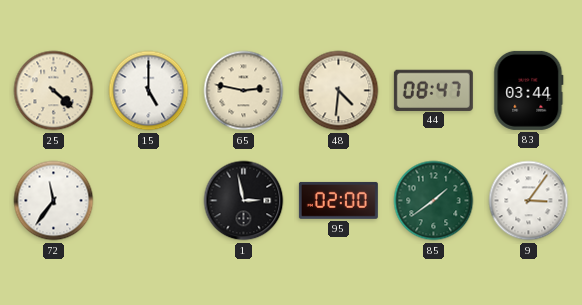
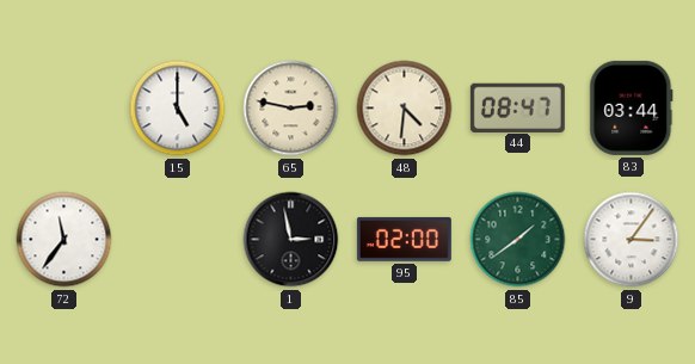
25: 4:22 -> none
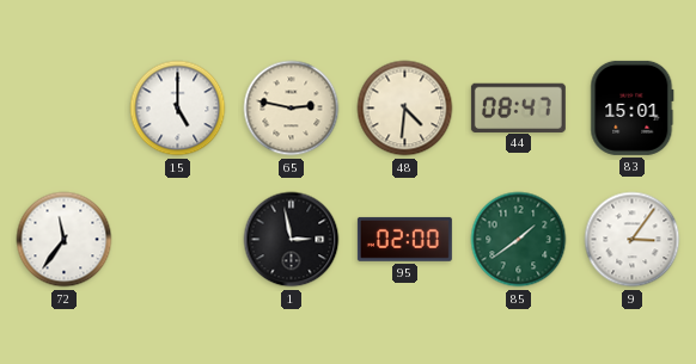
83: 03:44 -> 15:01
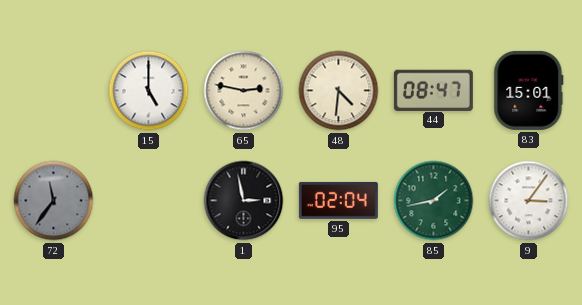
72 dial: white -> grey
95: 02:00 -> 02:04
85: 1:39 -> 1:43
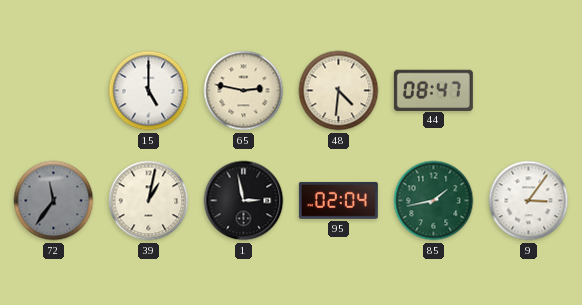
83: 15:01 -> none
39: none -> 1:02
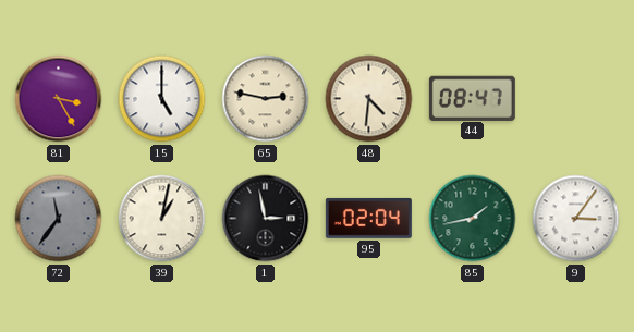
81: none -> 3:25
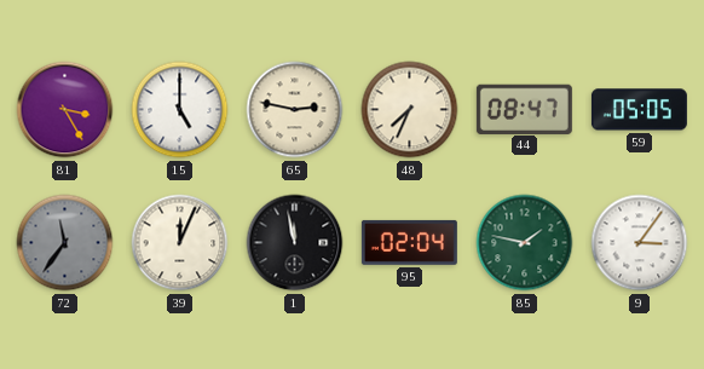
48: 4:31 -> 7:34
59: none -> 05:05
39: 1:02 -> 12:04
1: 2:58 -> 11:58
85: 1:43 -> 1:47
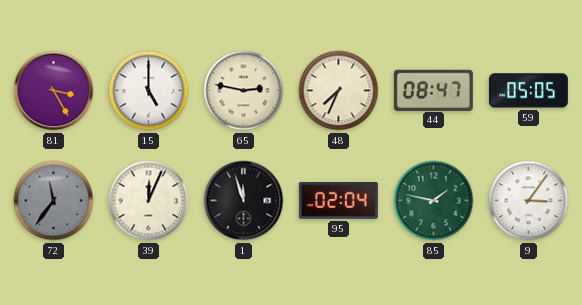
1: 11:58 -> 11:57
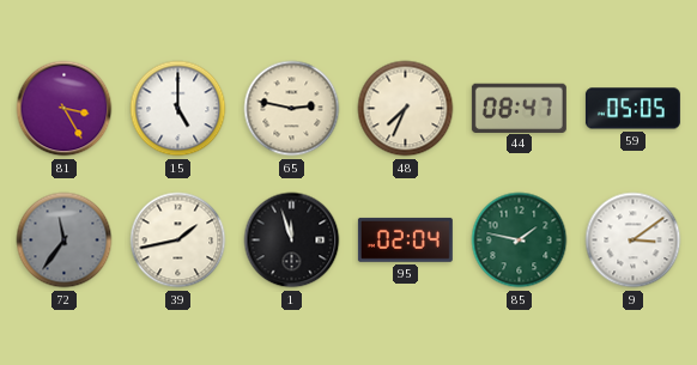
39: 12:04 -> 1:43
9: 3:06 -> 3:09
